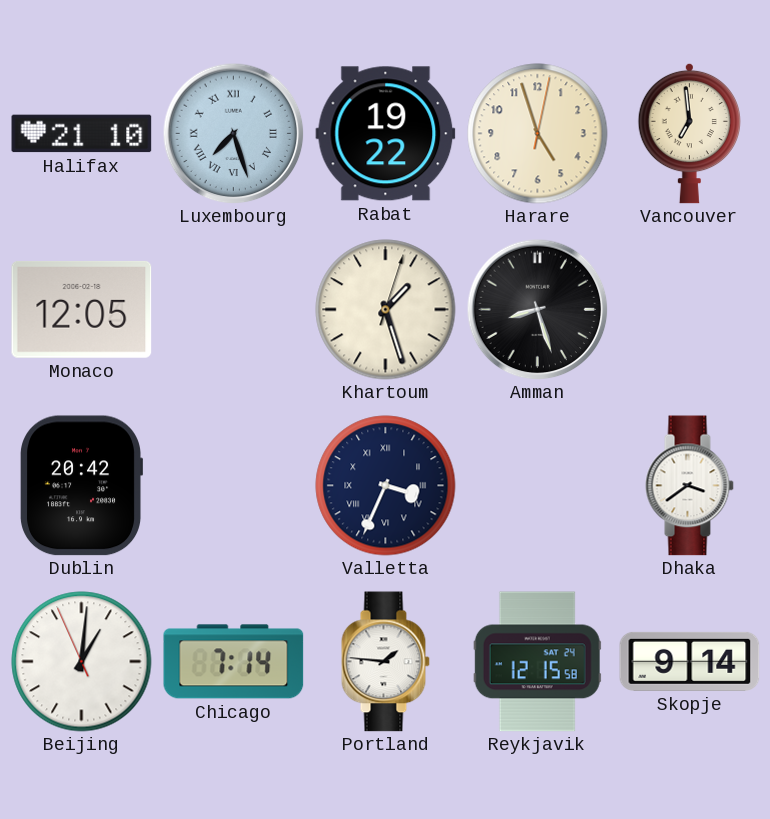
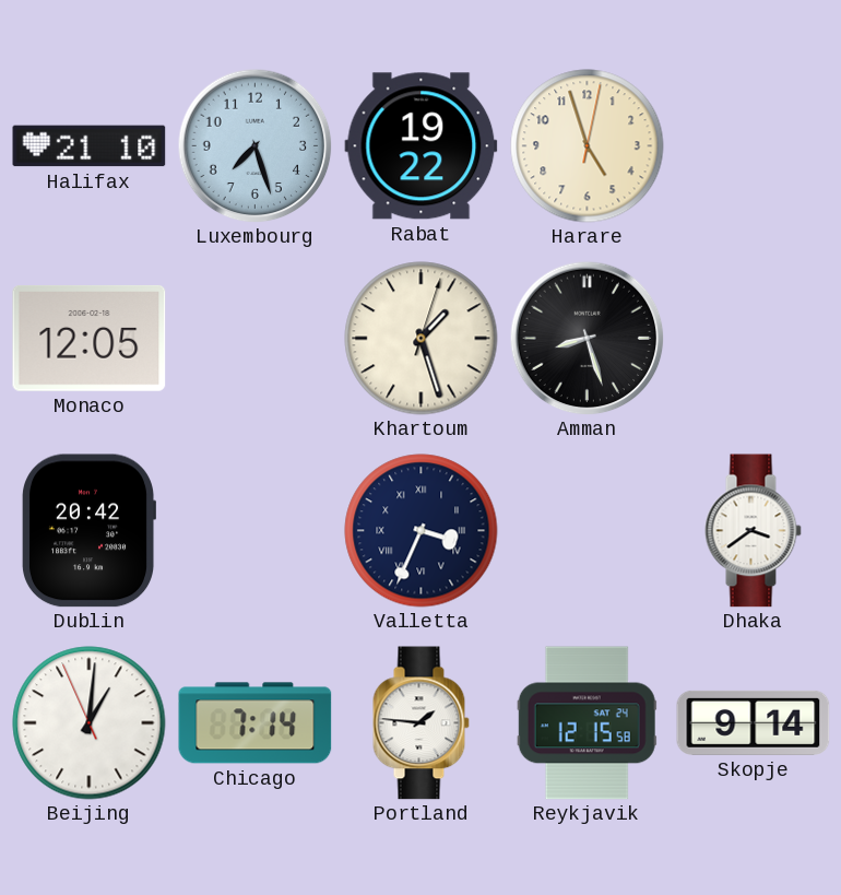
Luxembourg numerals: Roman -> Arabic
Vancouver: 6:59 -> none
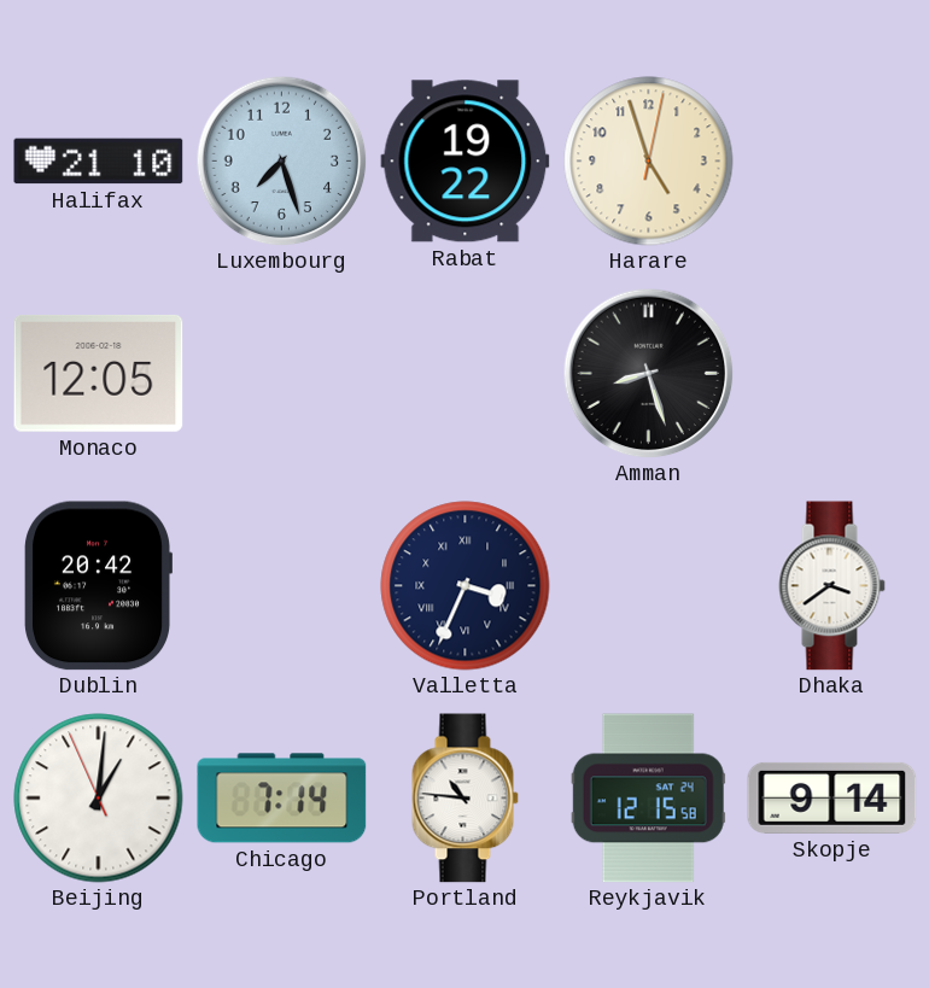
Khartoum: 1:27 -> none
Portland: 1:46 -> 10:46
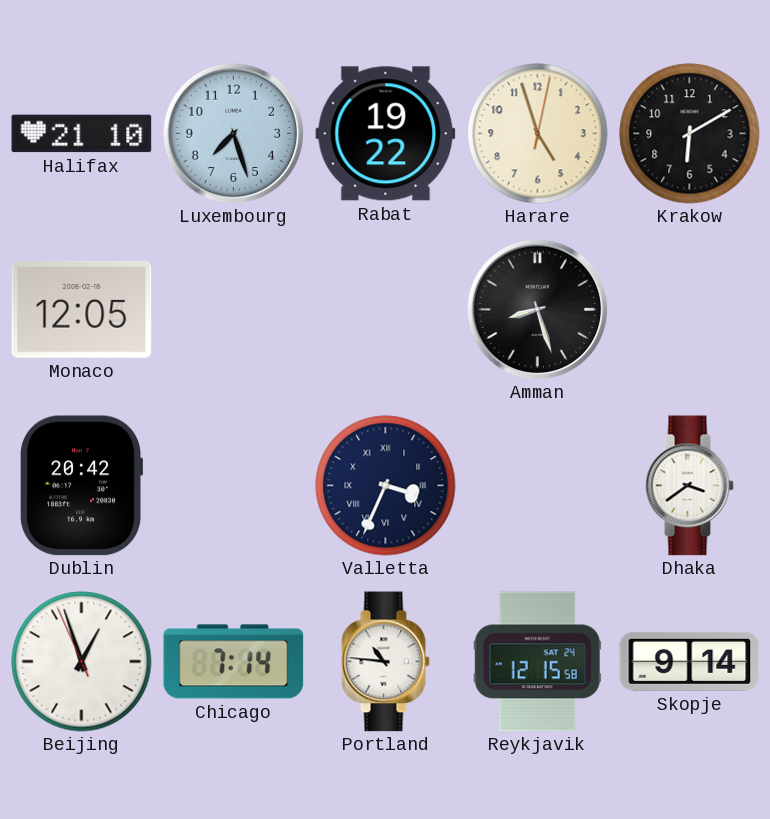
Krakow: none -> 6:10
Beijing: 1:00 -> 12:56
